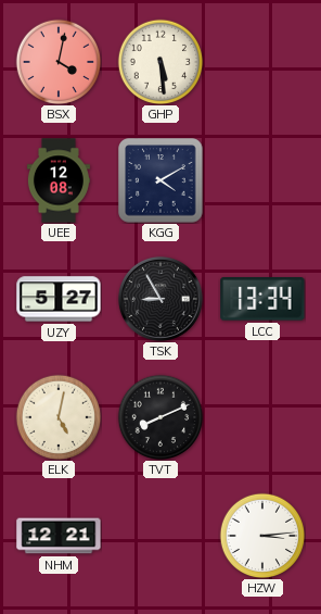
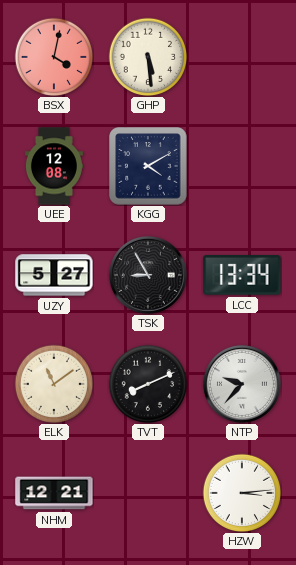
ELK: 5:02 -> 11:09
NTP: none -> 9:37
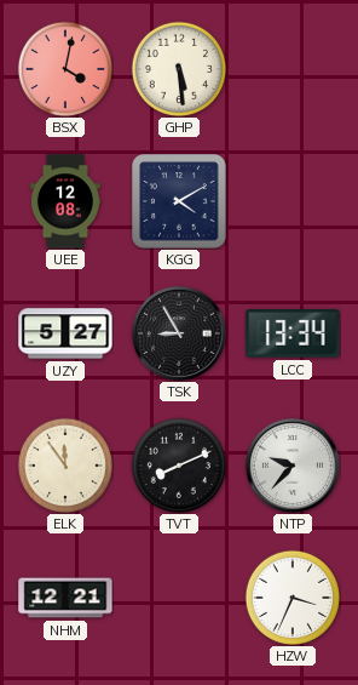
ELK: 11:09 -> 11:54
HZW: 3:14 -> 3:34
